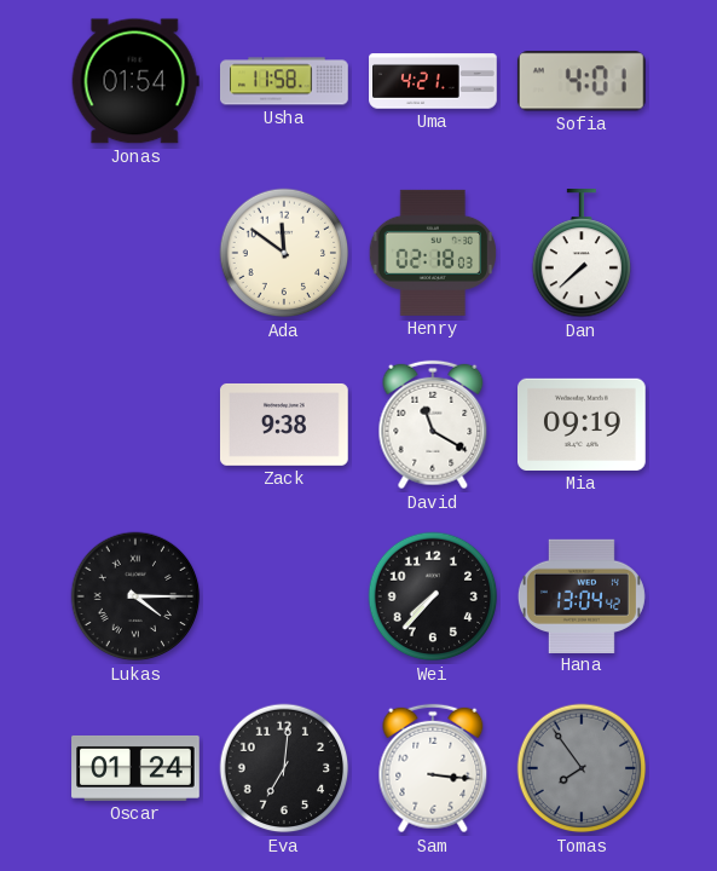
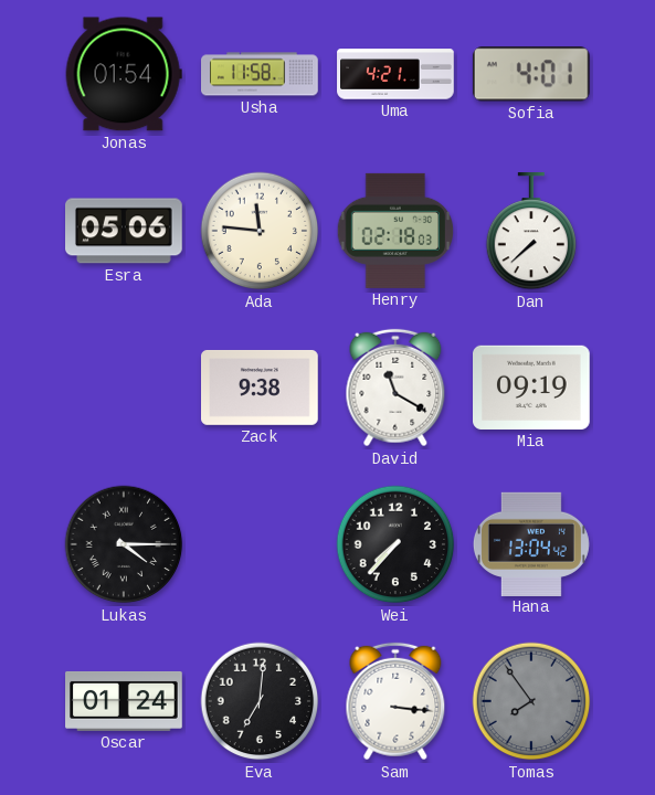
Esra: none -> 05:06
Ada: 11:51 -> 11:46
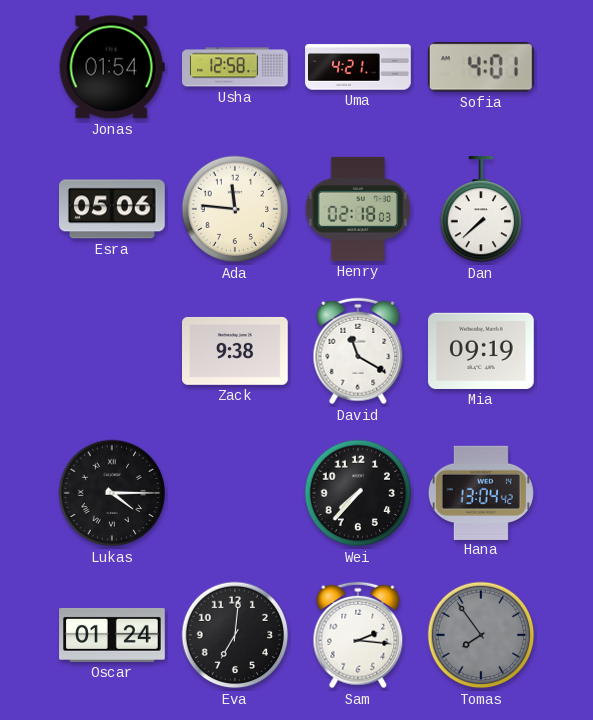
Usha: 11:58 -> 12:58
Sam: 3:16 -> 2:16
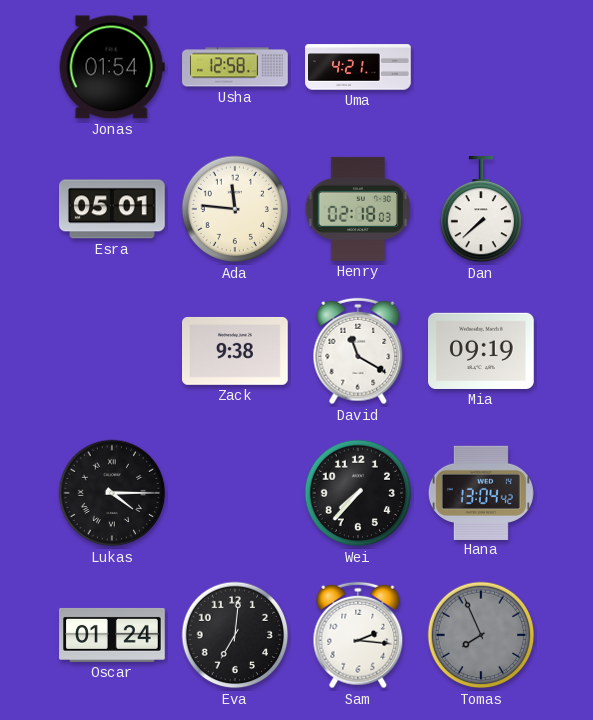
Sofia: 4:01 -> none
Esra: 05:06 -> 05:01
Tomas: 7:54 -> 7:56
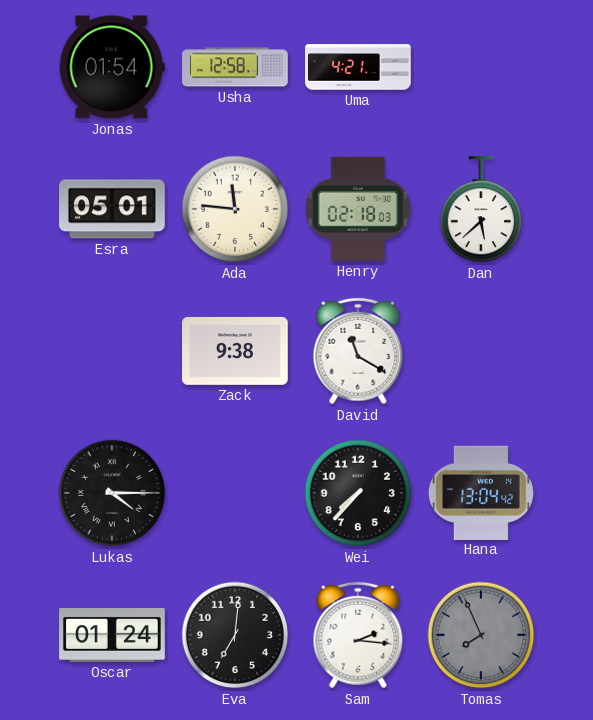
Dan: 7:38 -> 5:38
Mia: 09:19 -> none
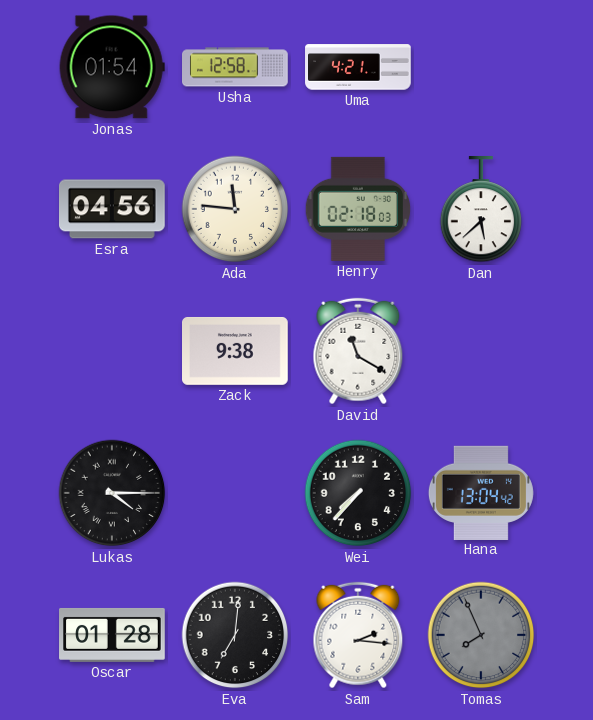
Esra: 05:01 -> 04:56
Oscar: 01:24 -> 01:28
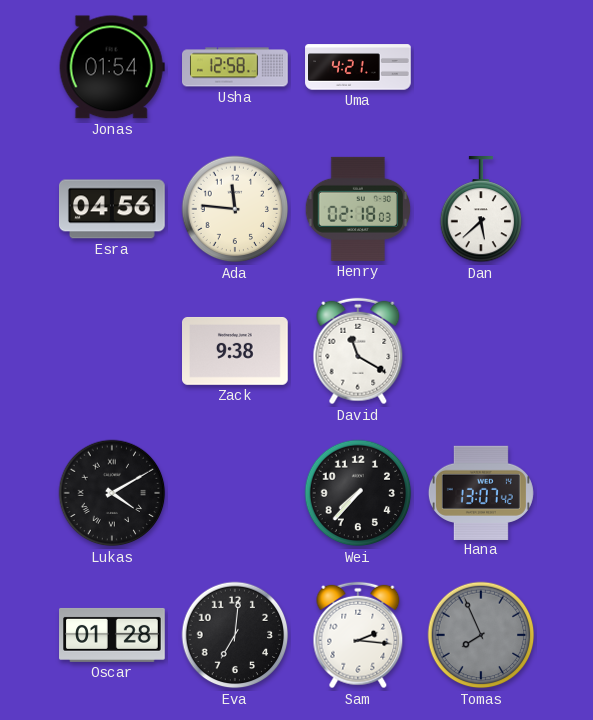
Lukas: 4:15 -> 4:10
Hana: 13:04 -> 13:07
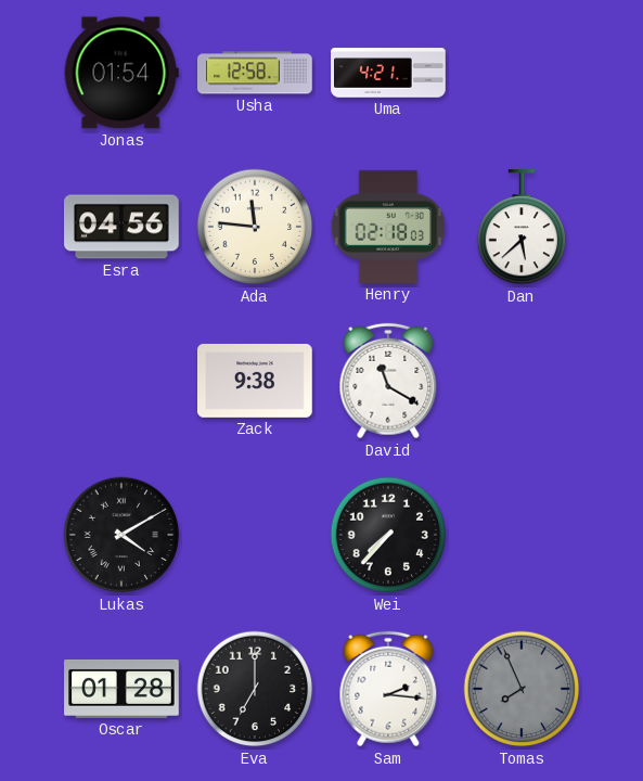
Hana: 13:07 -> none
Eva: 7:01 -> 7:00
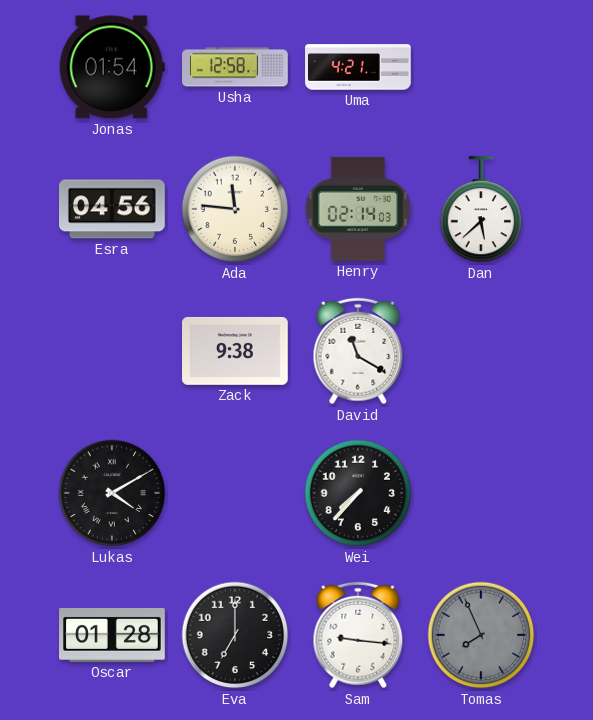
Henry: 02:18 -> 02:14
Sam: 2:16 -> 9:16
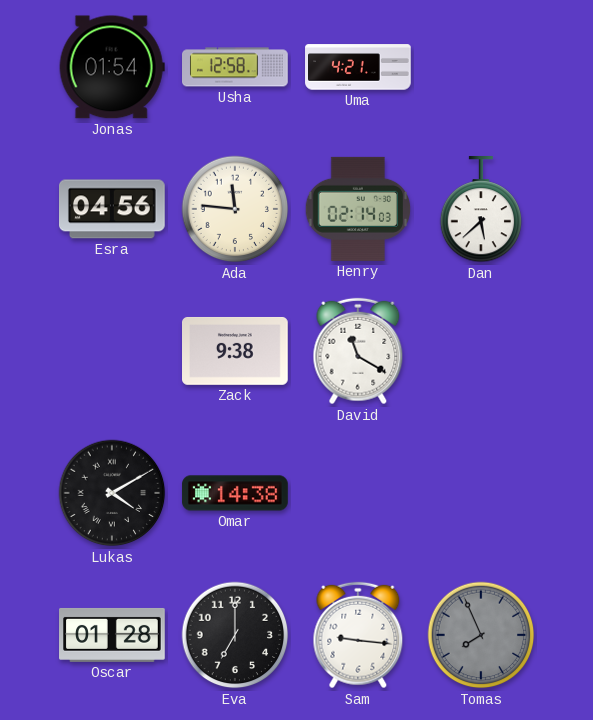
Omar: none -> 14:38
Wei: 7:37 -> none
